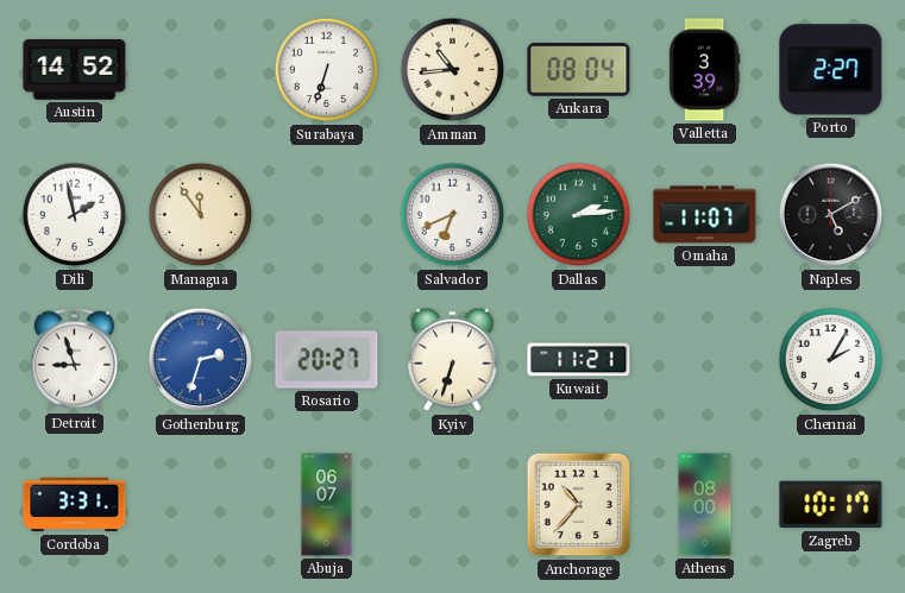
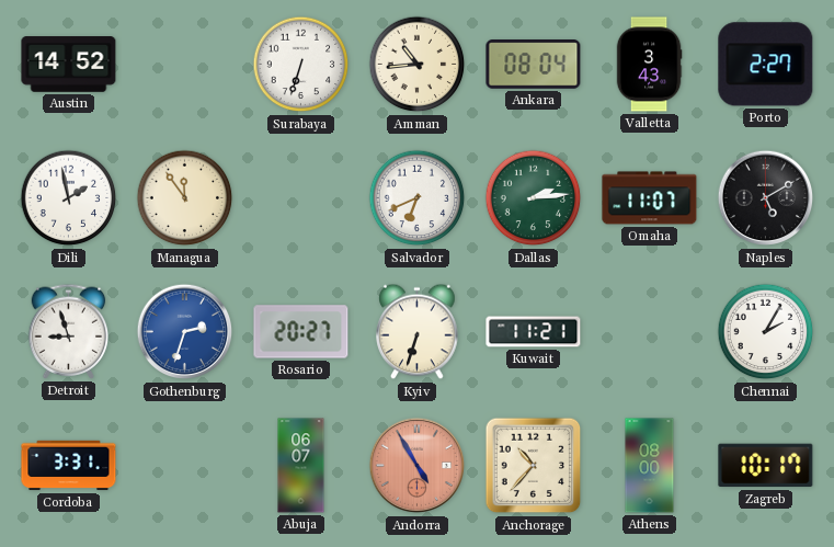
Valletta: 3:39 -> 3:43
Andorra: none -> 4:55
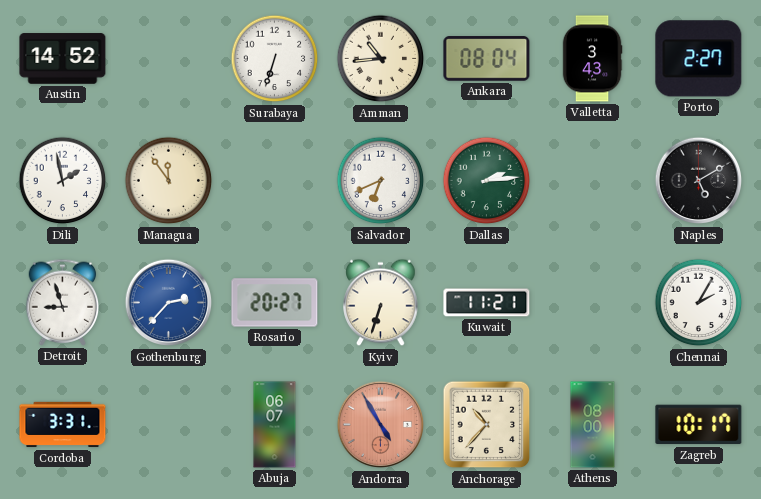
Omaha: 11:07 -> none
Gothenburg: 2:33 -> 2:37
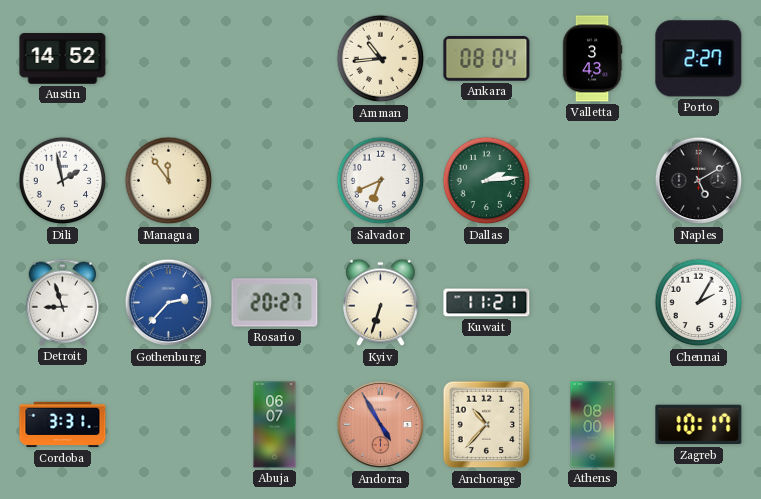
Surabaya: 6:33 -> none
